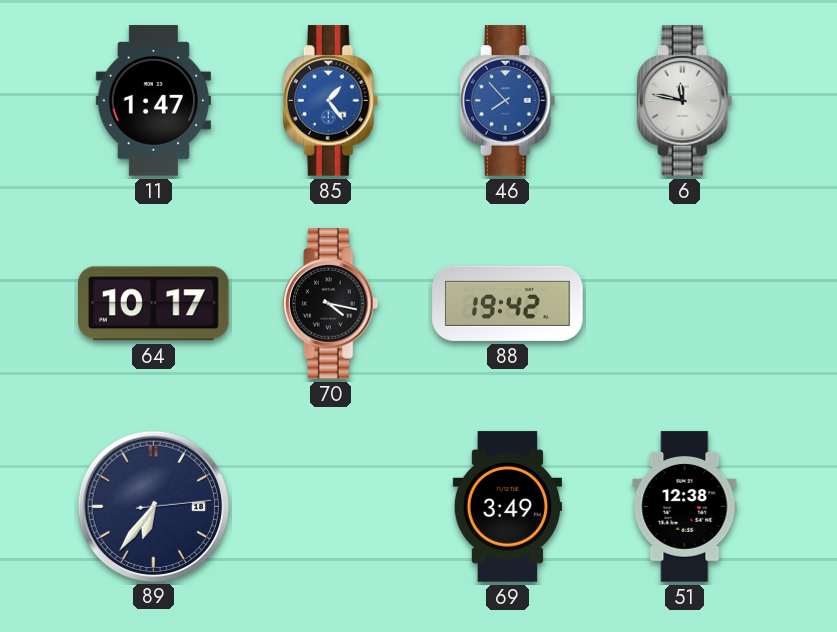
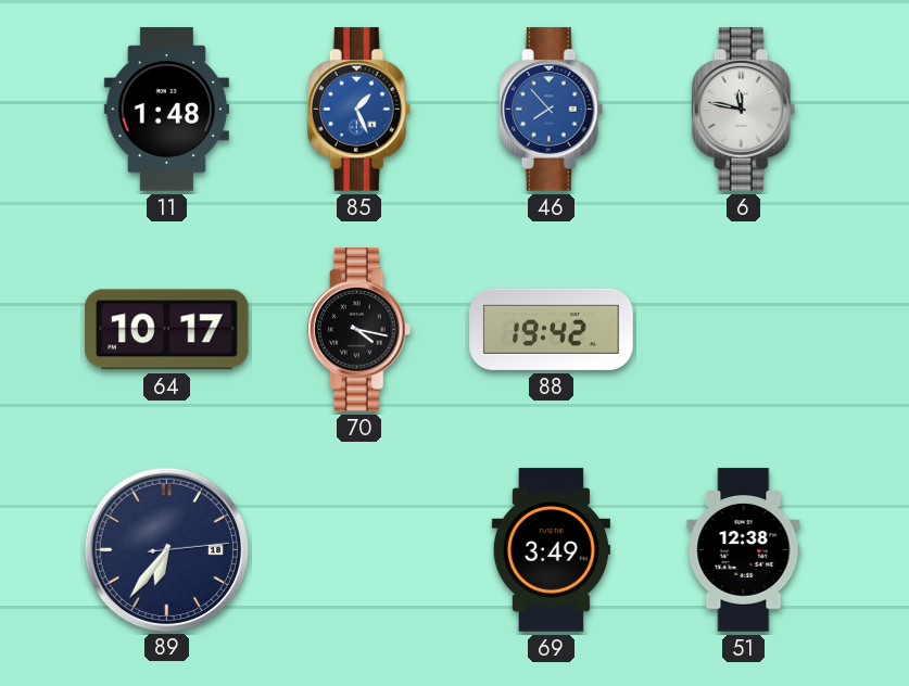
11: 1:47 -> 1:48
85: 1:24 -> 1:26
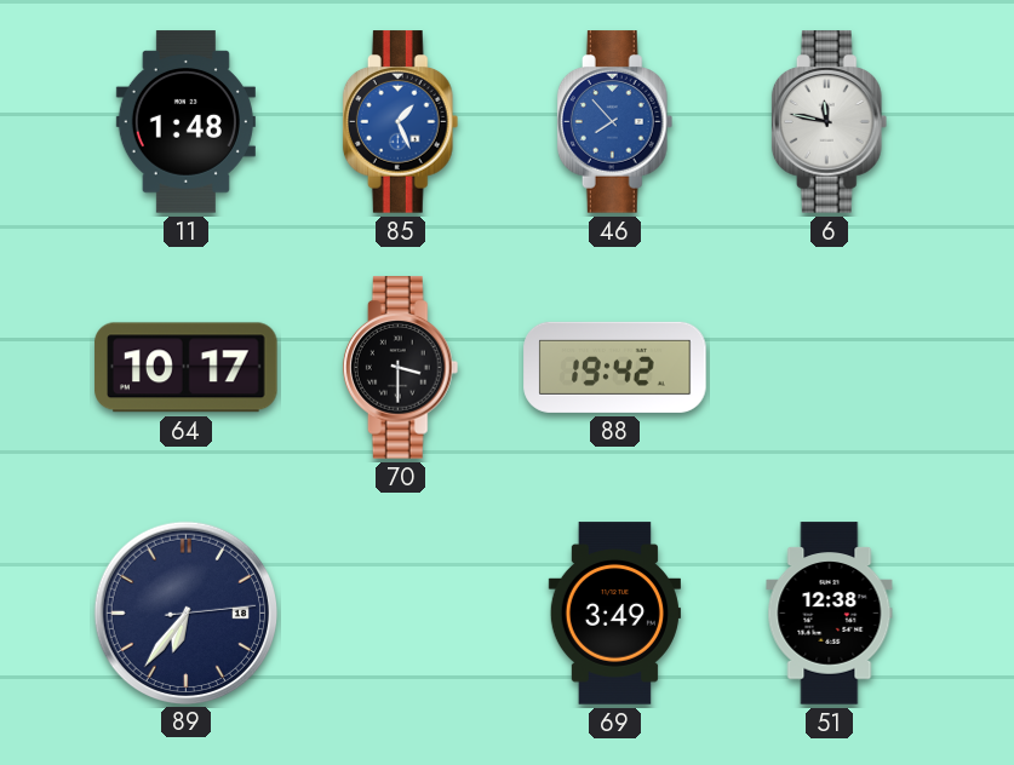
70: 4:17 -> 3:30
